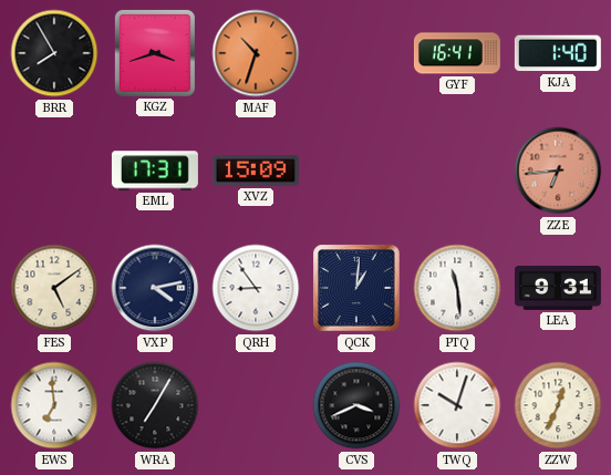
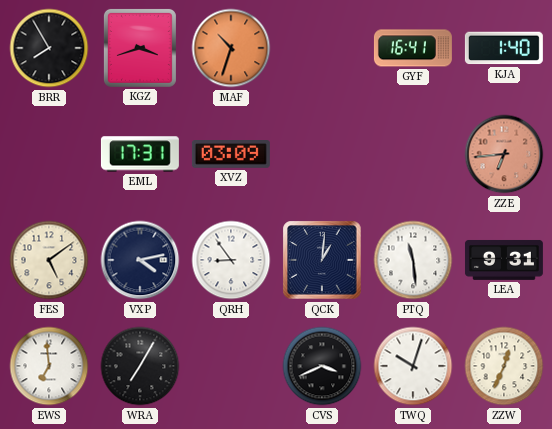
XVZ: 15:09 -> 03:09
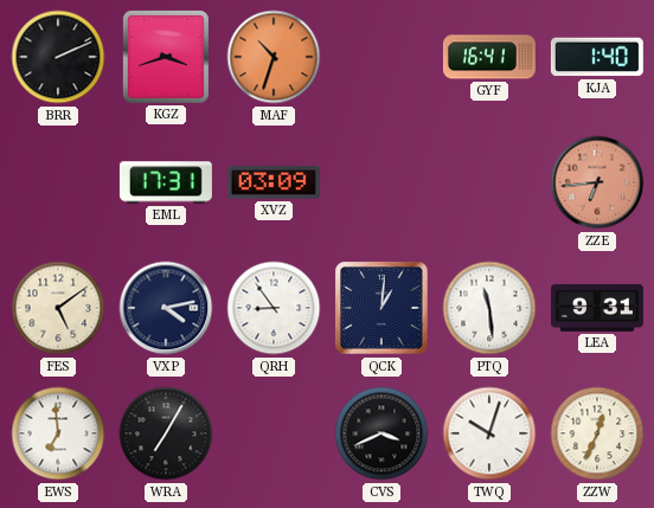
BRR: 7:55 -> 2:11
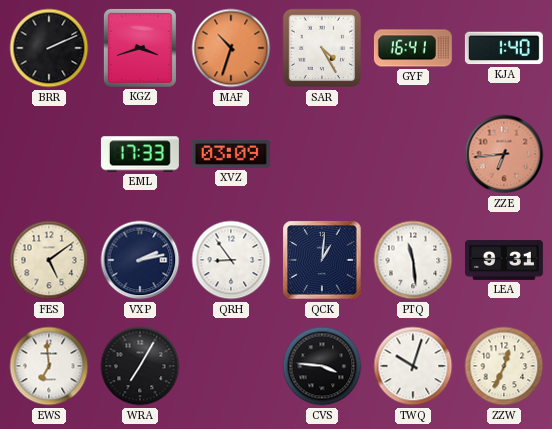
SAR: none -> 4:25
EML: 17:31 -> 17:33
VXP: 4:13 -> 2:13
CVS: 3:41 -> 3:46
